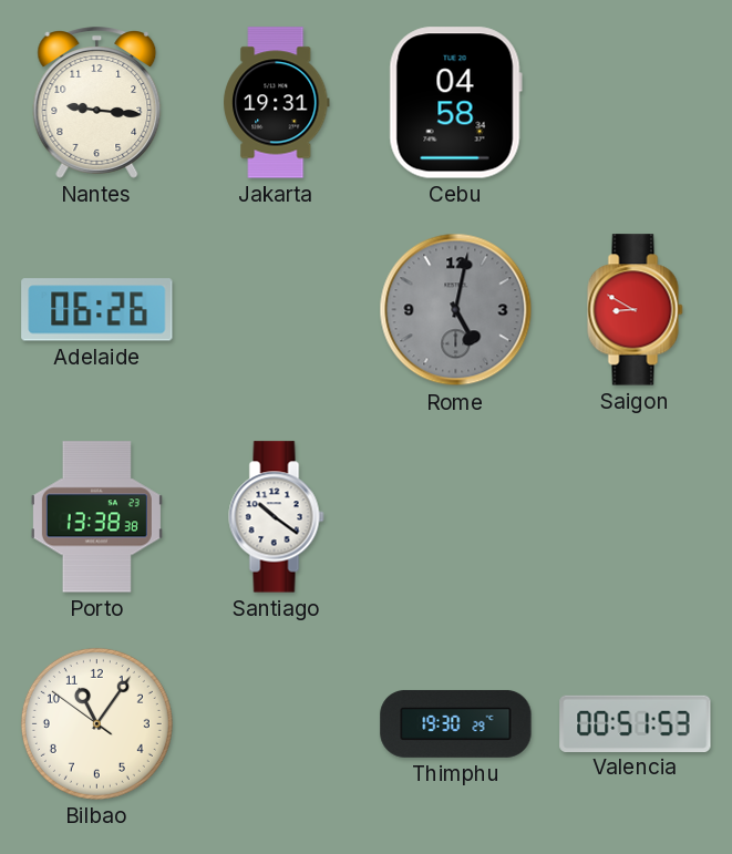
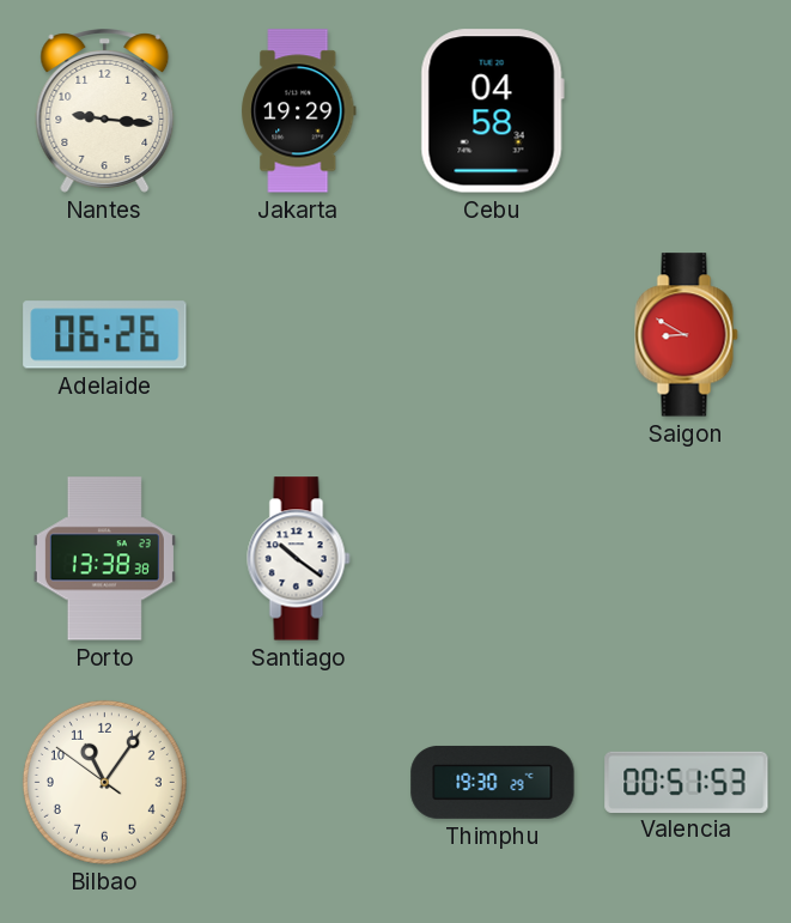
Jakarta: 19:31 -> 19:29
Rome: 5:02 -> none
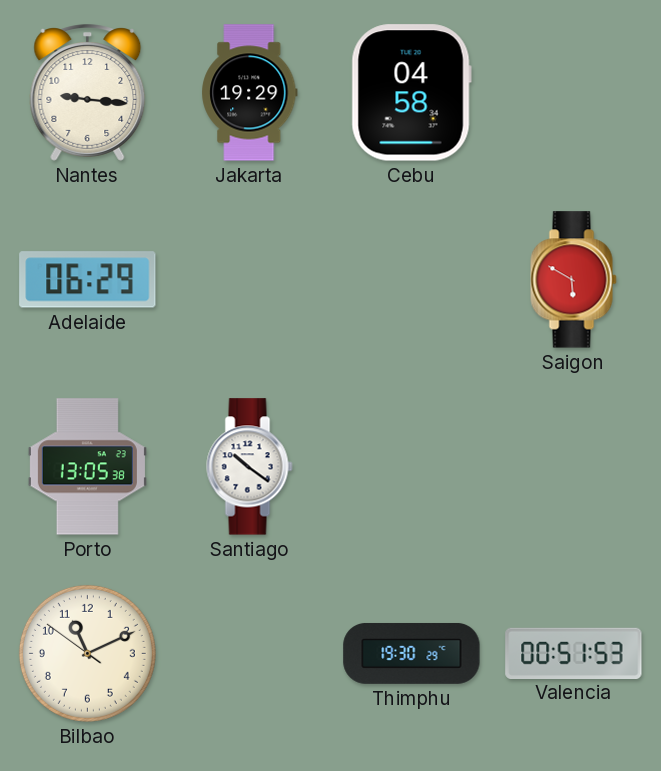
Adelaide: 06:26 -> 06:29
Saigon: 8:50 -> 5:50
Porto: 13:38 -> 13:05
Bilbao: 11:05 -> 11:10
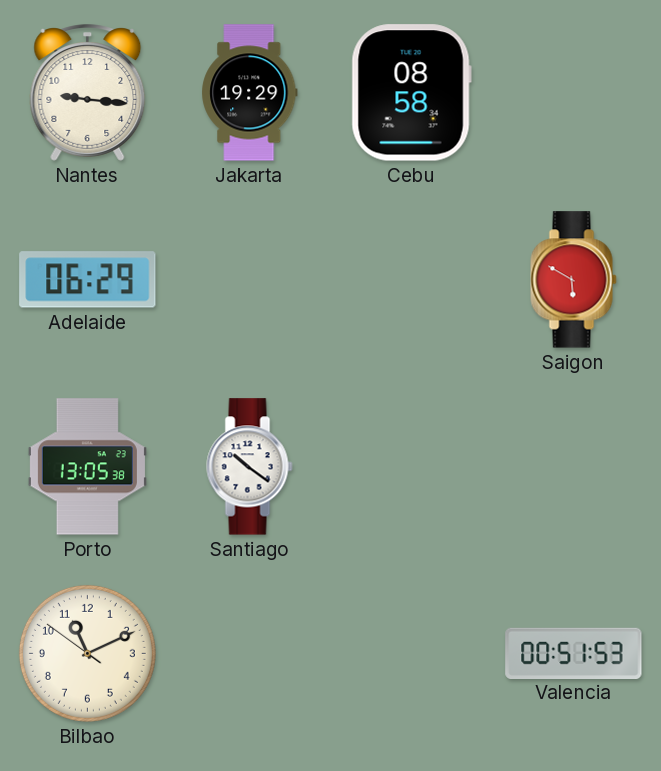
Cebu: 04:58 -> 08:58
Thimphu: 19:30 -> none
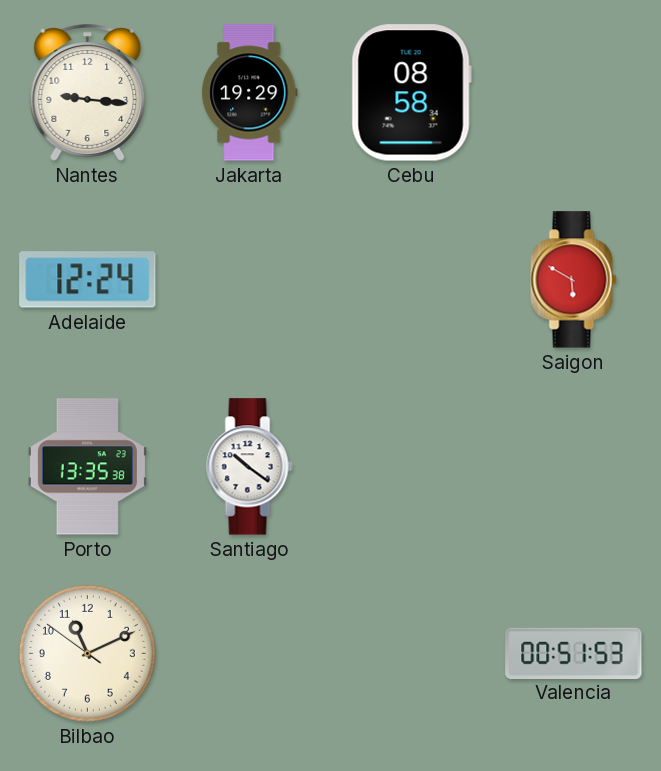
Adelaide: 06:29 -> 12:24
Porto: 13:05 -> 13:35
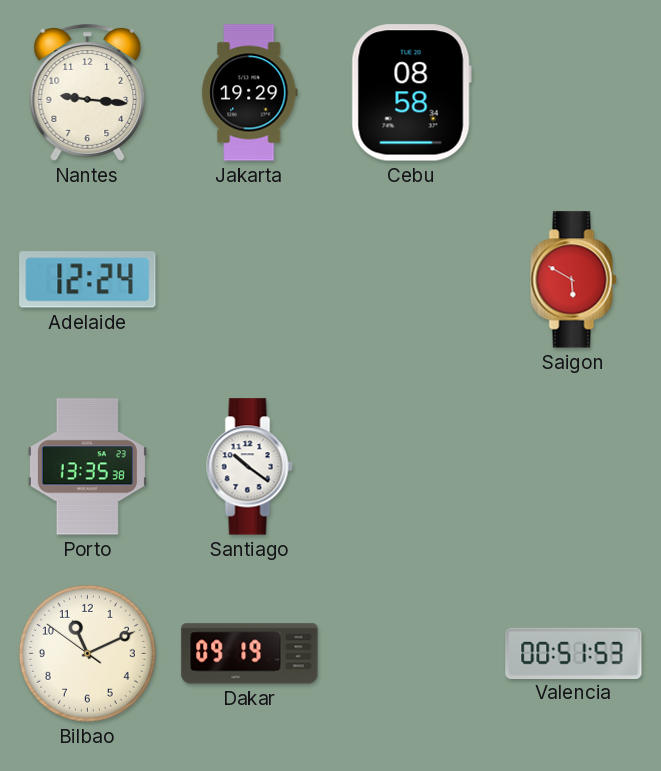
Dakar: none -> 09:19
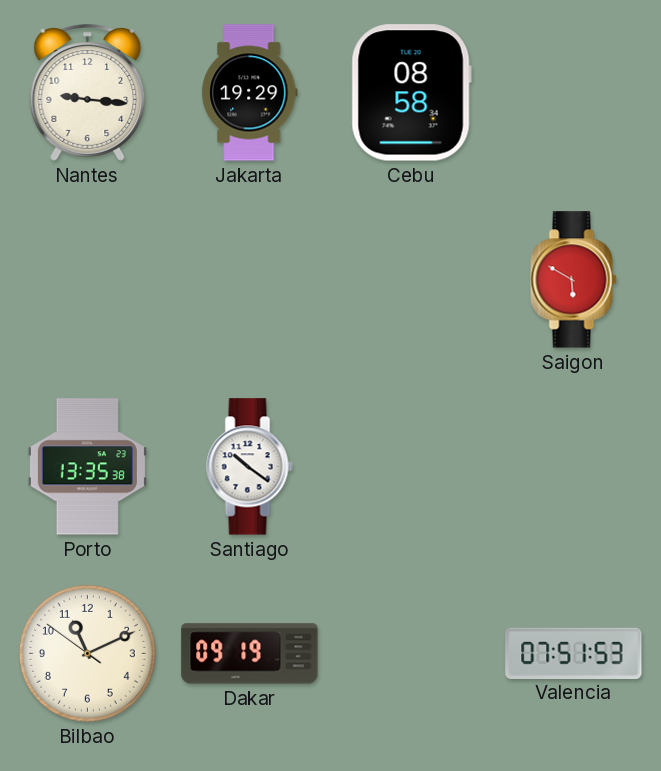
Adelaide: 12:24 -> none
Valencia: 00:51 -> 07:51
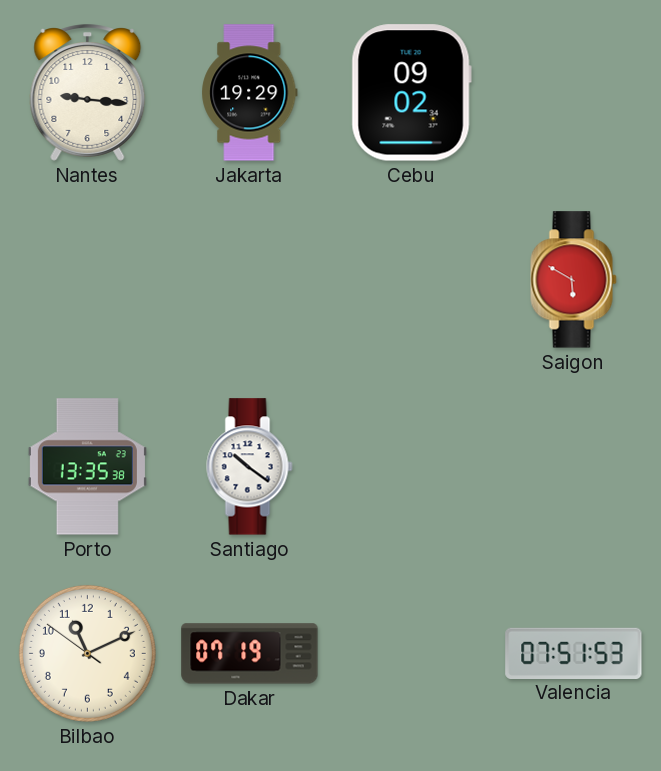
Cebu: 08:58 -> 09:02
Dakar: 09:19 -> 07:19
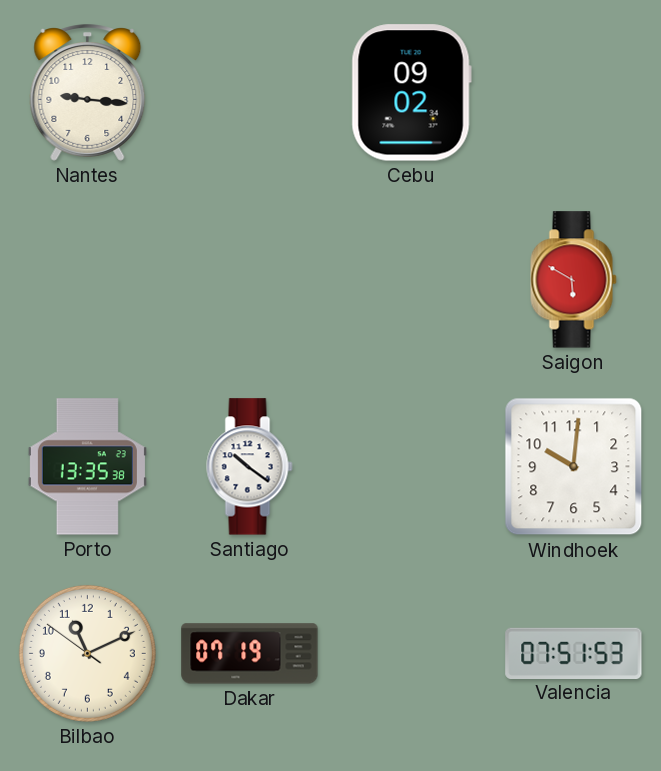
Jakarta: 19:29 -> none
Windhoek: none -> 10:01
